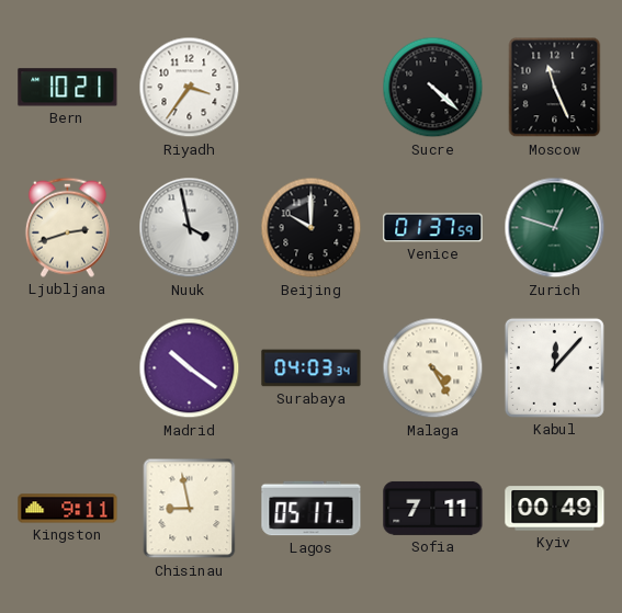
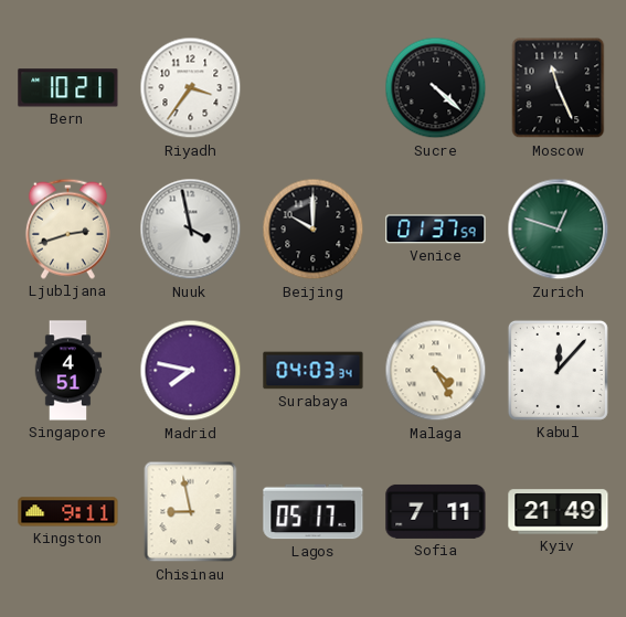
Singapore: none -> 4:51
Madrid: 10:21 -> 7:47
Kyiv: 00:49 -> 21:49
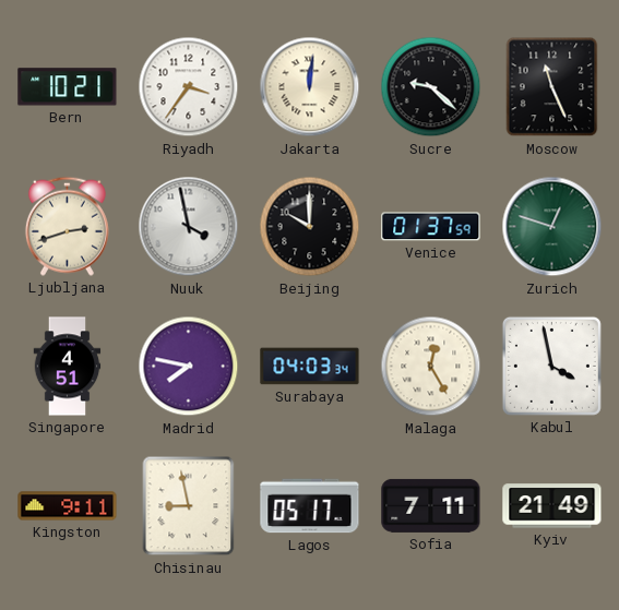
Jakarta: none -> 12:01
Sucre: 4:22 -> 9:22
Malaga: 4:25 -> 12:25
Kabul: 12:07 -> 3:58
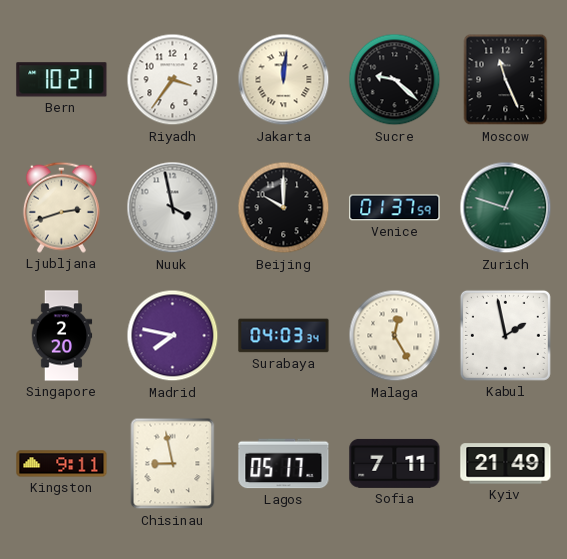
Singapore: 4:51 -> 2:20
Kabul: 3:58 -> 1:58
